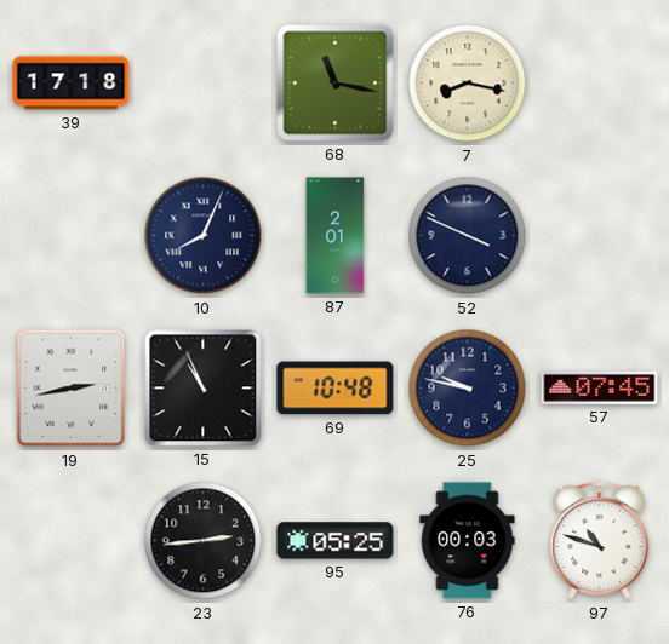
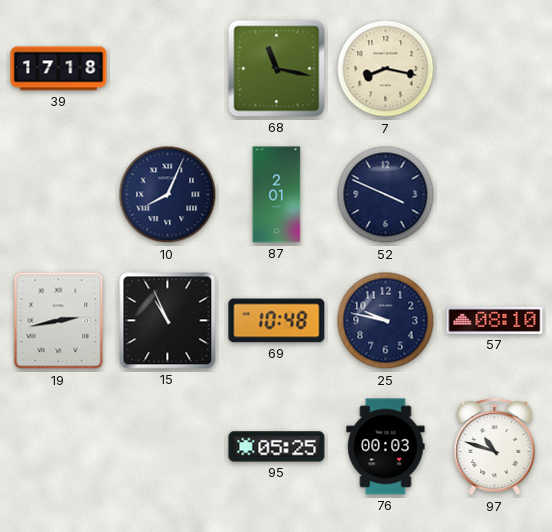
57: 07:45 -> 08:10
23: 2:44 -> none
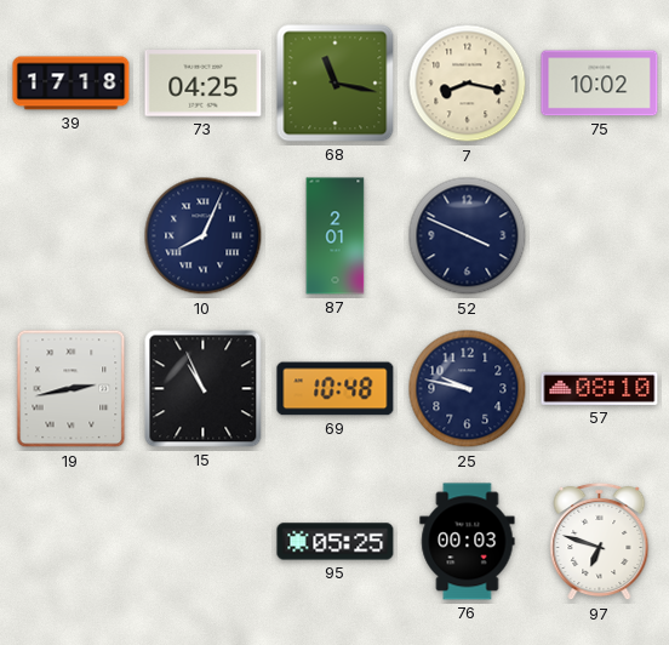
73: none -> 04:25
75: none -> 10:02
97: 10:48 -> 6:48
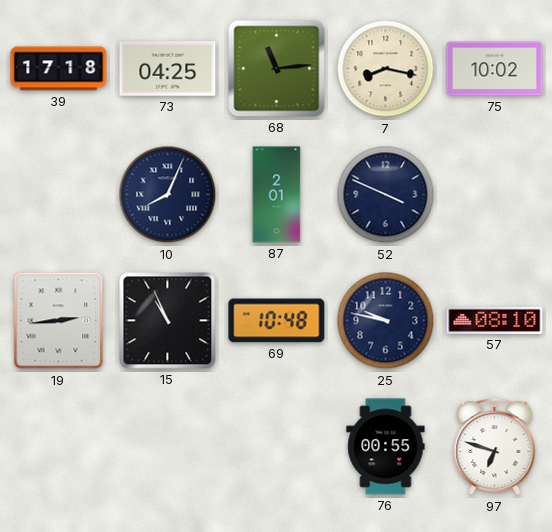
68: 11:17 -> 11:14
19: 2:43 -> 2:44
95: 05:25 -> none
76: 00:03 -> 00:55
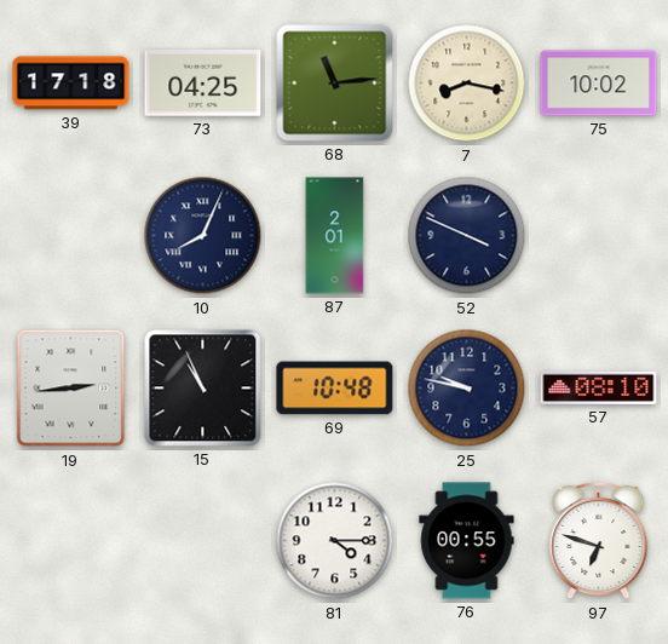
81: none -> 4:15
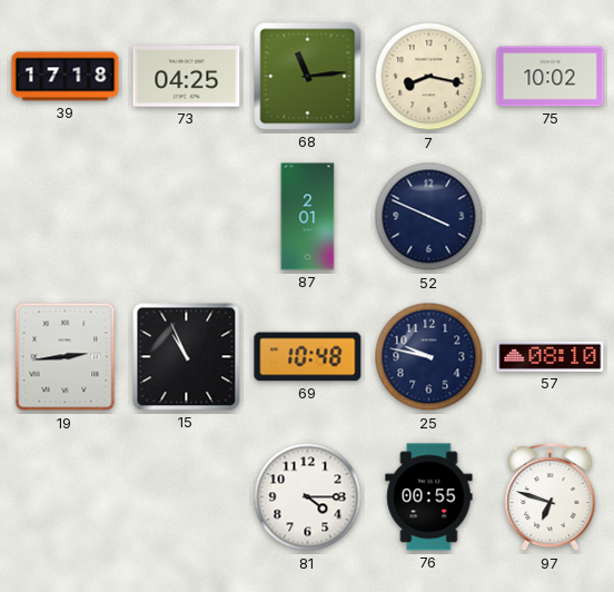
10: 8:04 -> none
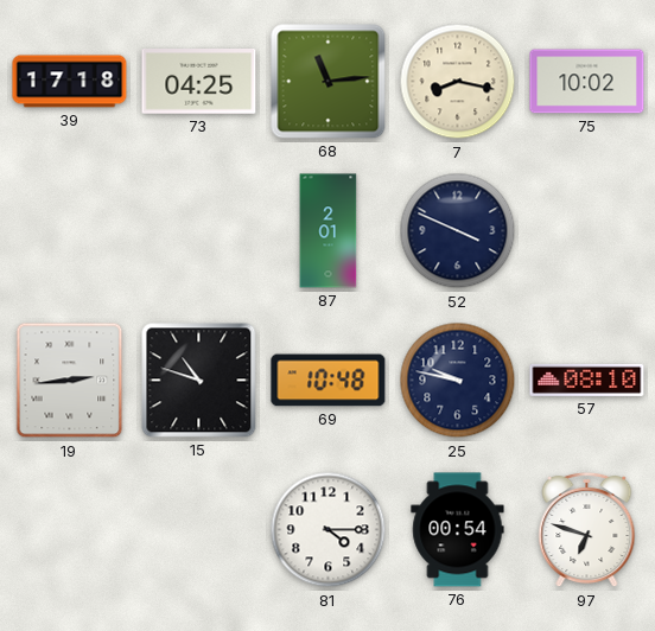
15: 10:56 -> 10:48
76: 00:55 -> 00:54
